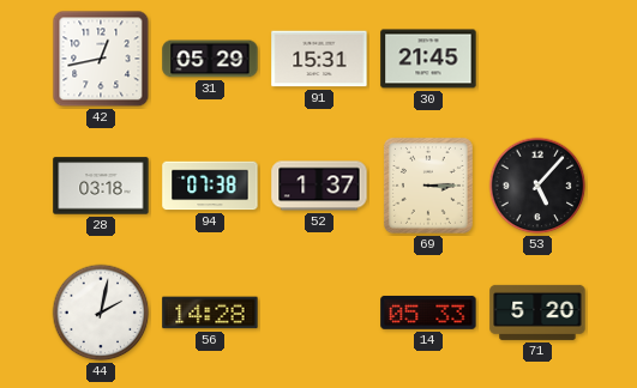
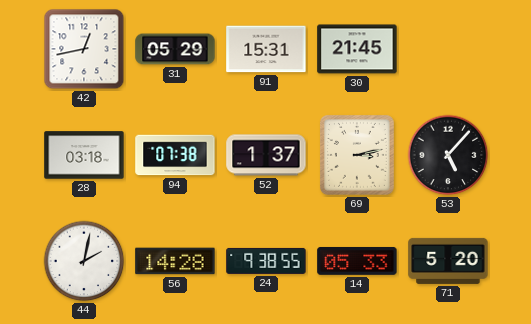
69: 3:15 -> 3:13
24: none -> 9:38
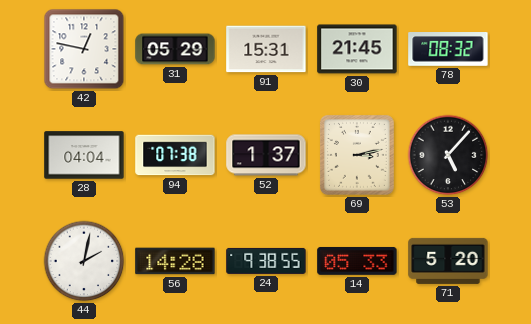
42: 12:43 -> 12:47
78: none -> 08:32
28: 03:18 -> 04:04
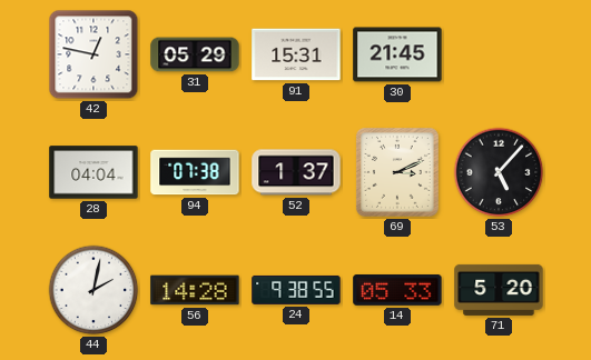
78: 08:32 -> none
69: 3:13 -> 3:11
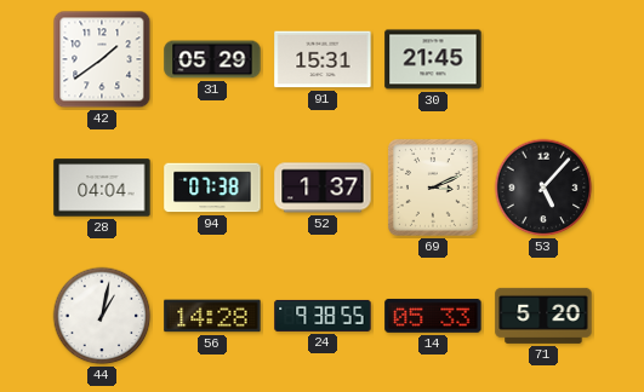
42: 12:47 -> 1:39
44: 2:02 -> 1:02
